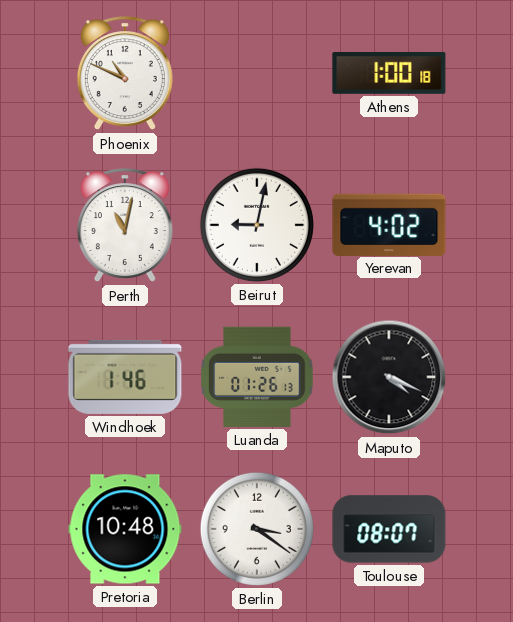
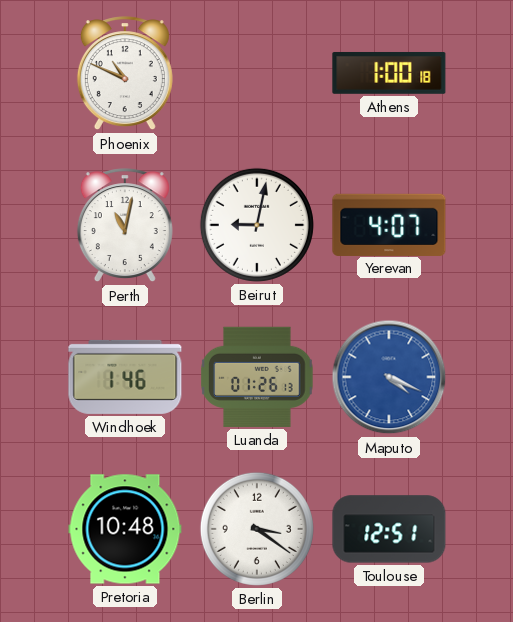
Yerevan: 4:02 -> 4:07
Maputo dial: black -> blue
Toulouse: 08:07 -> 12:51
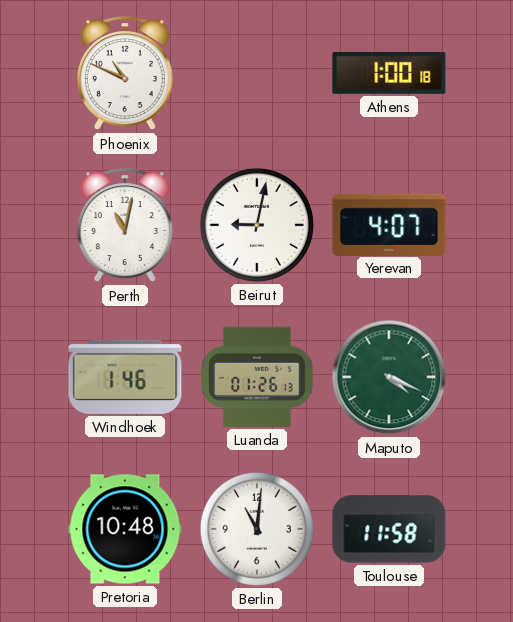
Maputo dial: blue -> green
Berlin: 3:21 -> 11:01
Toulouse: 12:51 -> 11:58
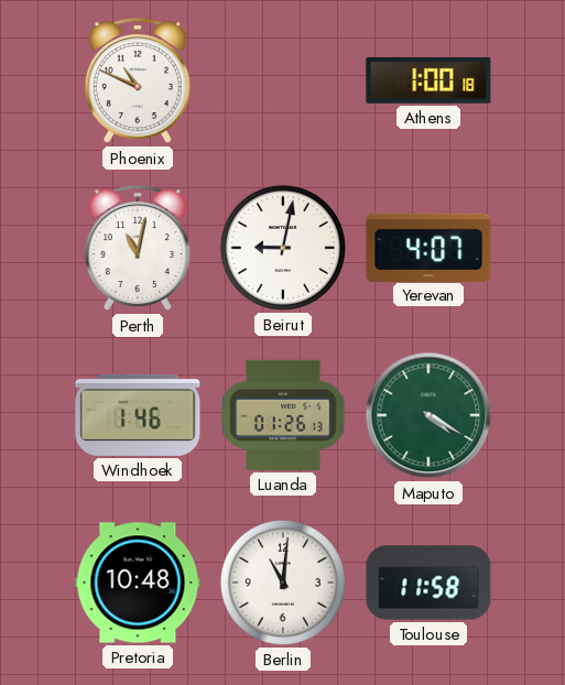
Maputo: 4:19 -> 4:20
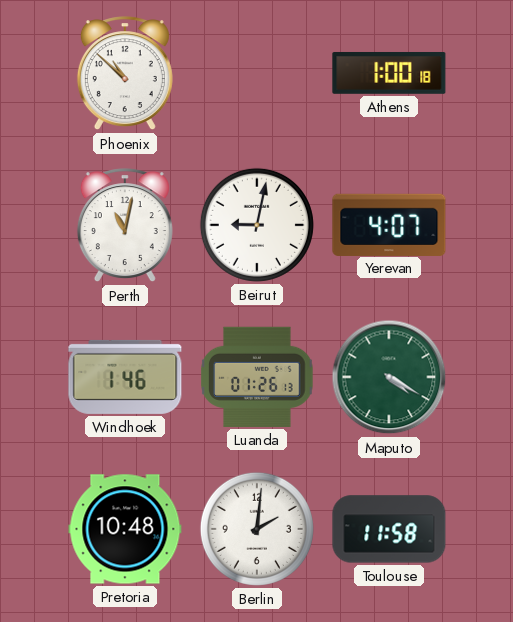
Phoenix: 10:49 -> 10:52
Berlin: 11:01 -> 2:01
